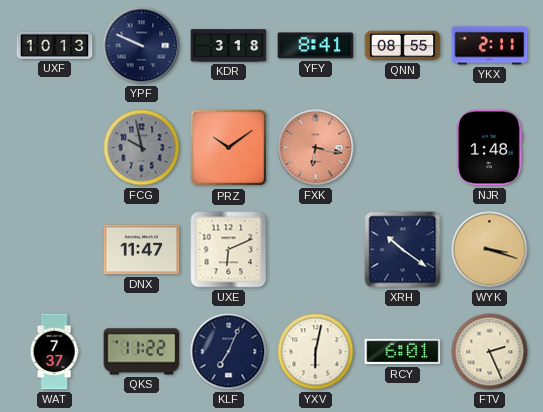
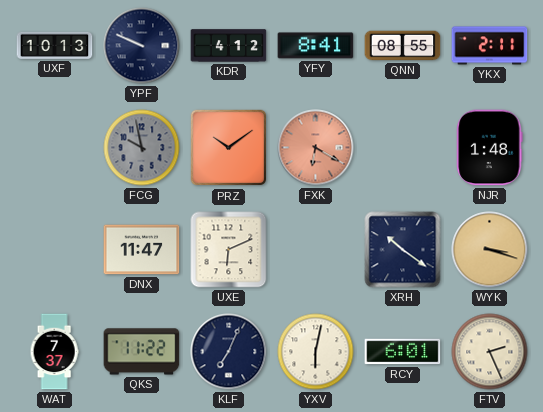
KDR: 3:18 -> 4:12
FXK: 6:17 -> 6:20
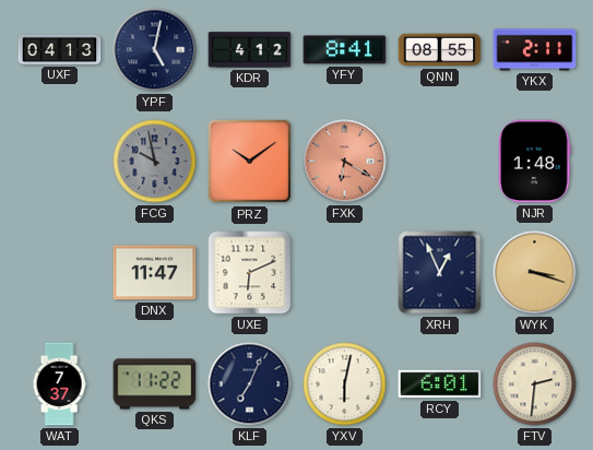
UXF: 10:13 -> 04:13
YPF: 9:49 -> 5:02
XRH: 10:21 -> 12:56
FTV: 2:26 -> 2:31
